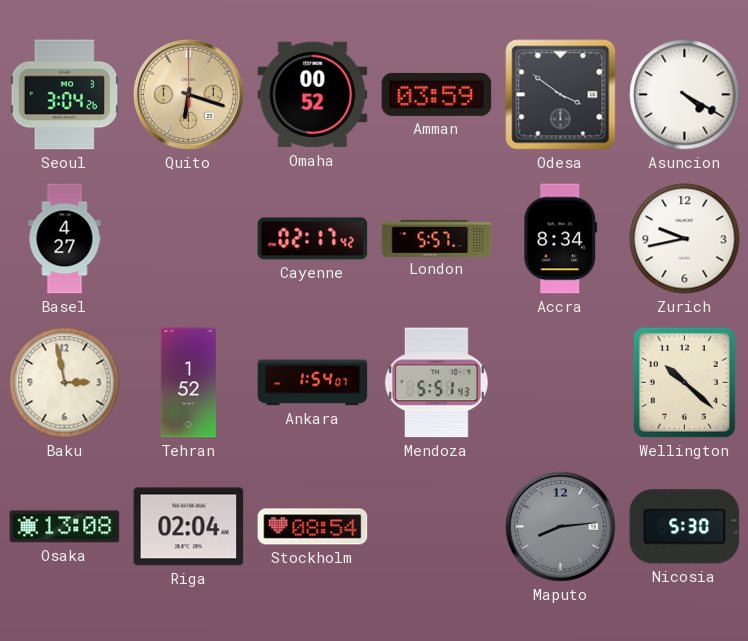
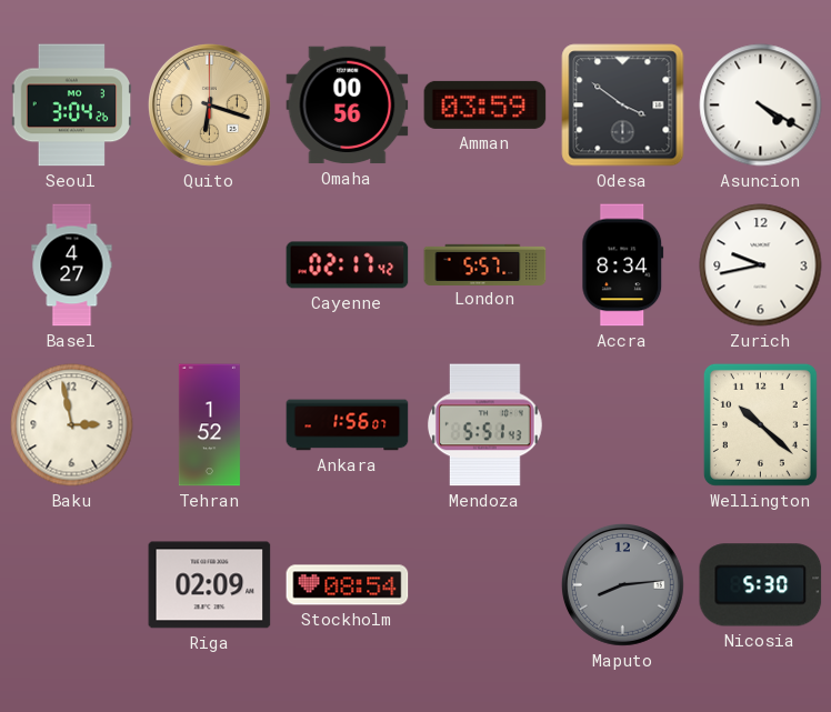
Omaha: 00:52 -> 00:56
Ankara: 1:54 -> 1:56
Osaka: 13:08 -> none
Riga: 02:04 -> 02:09
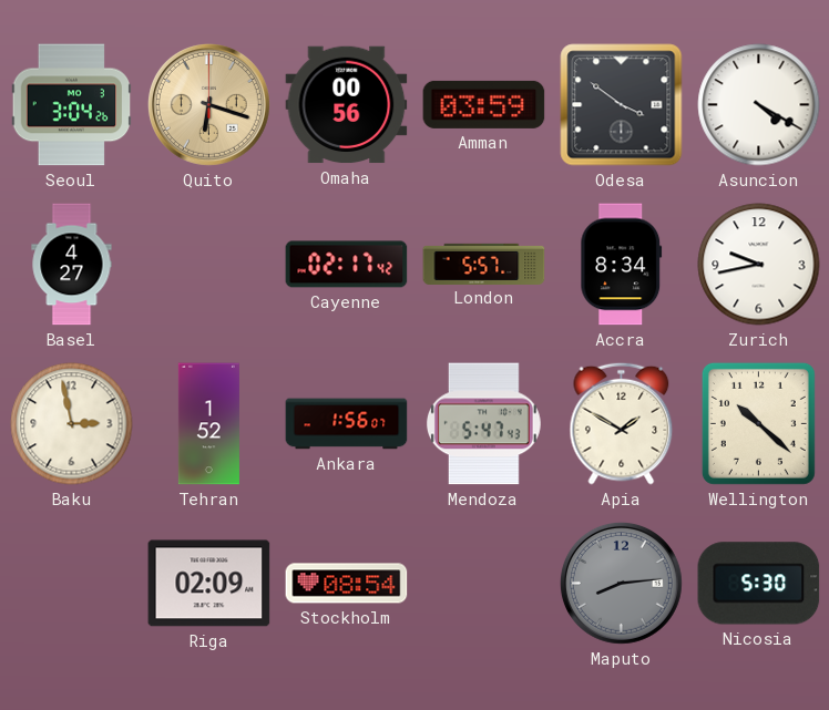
Mendoza: 5:51 -> 5:47
Apia: none -> 1:50
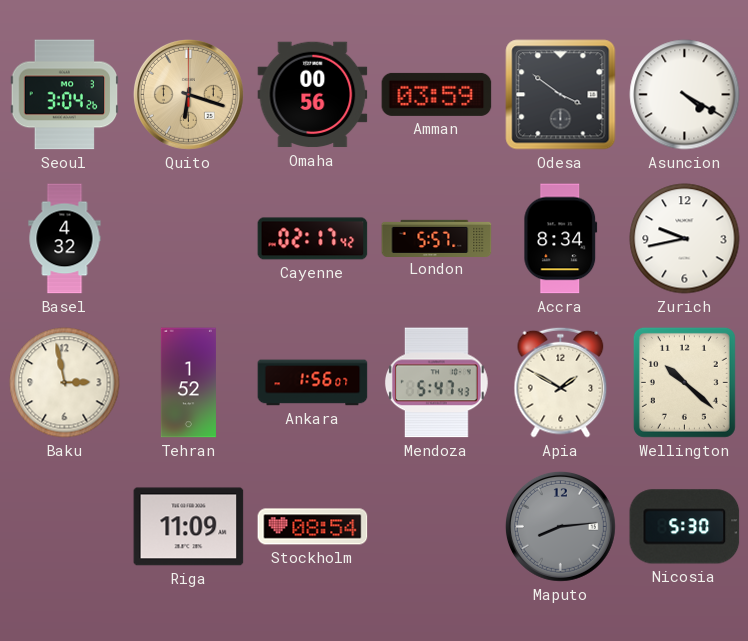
Basel: 4:27 -> 4:32
Riga: 02:09 -> 11:09
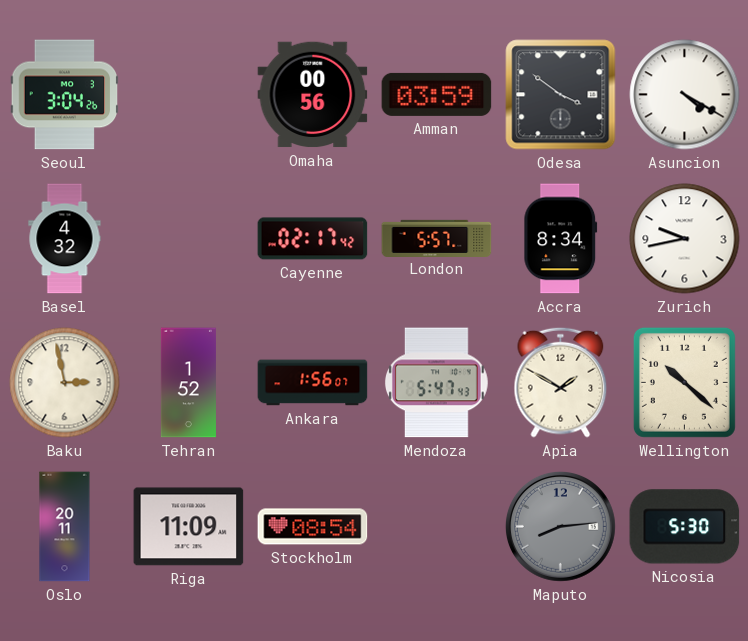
Quito: 6:18 -> none
Oslo: none -> 20:11
